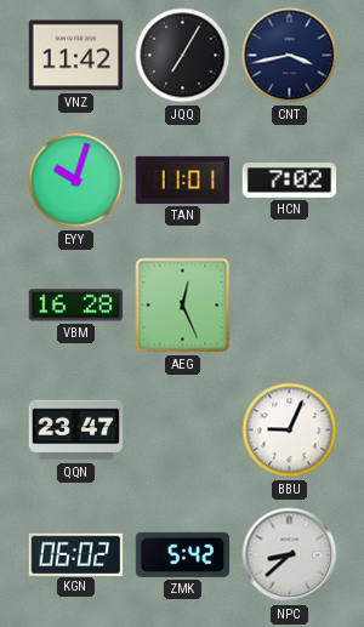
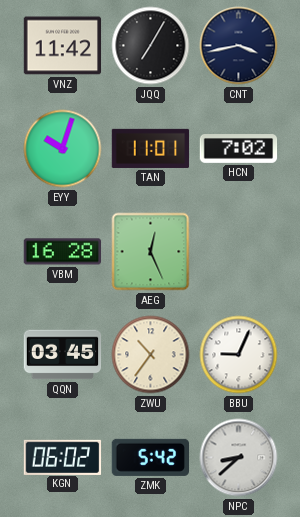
QQN: 23:47 -> 03:45
ZWU: none -> 10:36
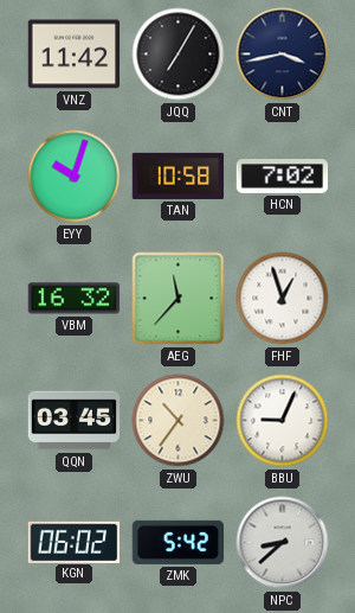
TAN: 11:01 -> 10:58
VBM: 16:28 -> 16:32
AEG: 12:26 -> 11:37
FHF: none -> 12:57
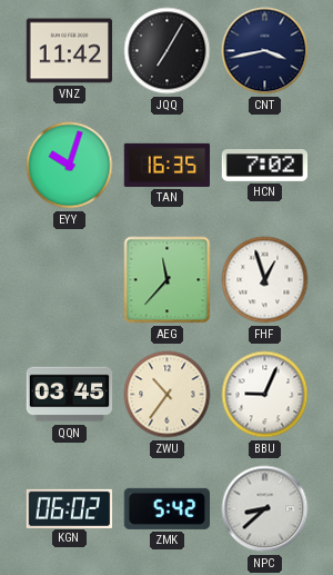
TAN: 10:58 -> 16:35
VBM: 16:32 -> none
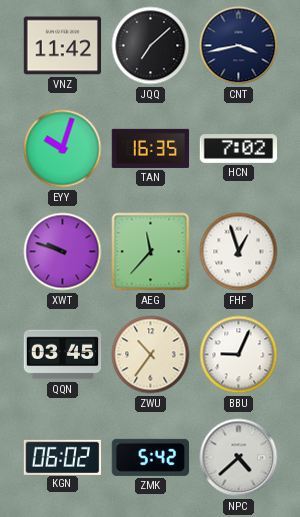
JQQ: 7:05 -> 7:08
XWT: none -> 9:48
NPC: 8:38 -> 4:38
